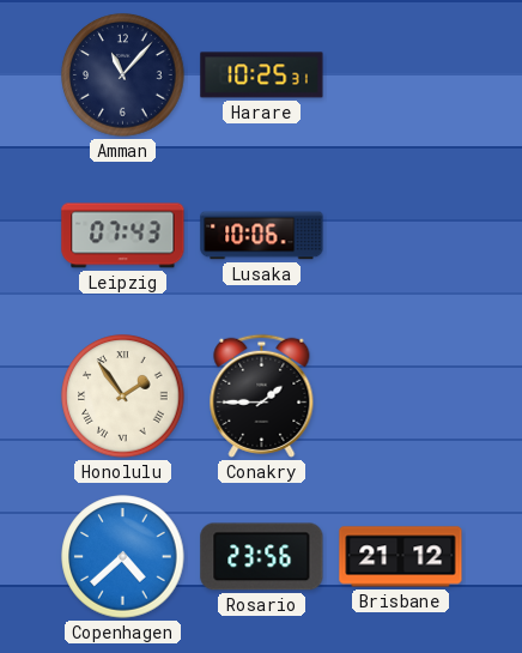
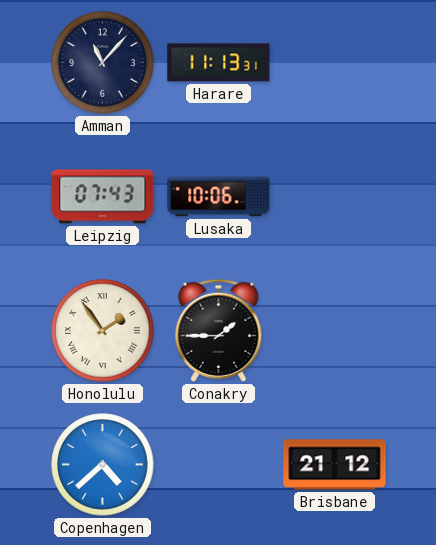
Harare: 10:25 -> 11:13
Rosario: 23:56 -> none
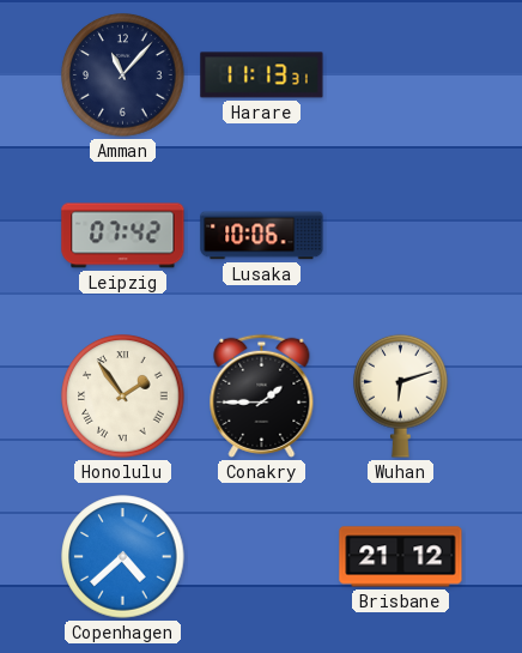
Leipzig: 07:43 -> 07:42
Wuhan: none -> 6:12
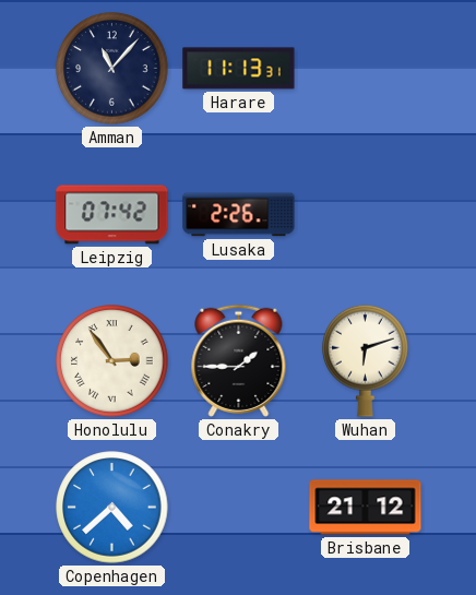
Lusaka: 10:06 -> 2:26
Honolulu: 1:54 -> 2:54
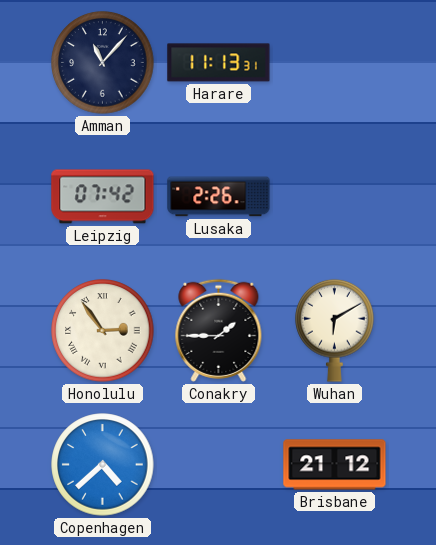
Wuhan: 6:12 -> 6:10
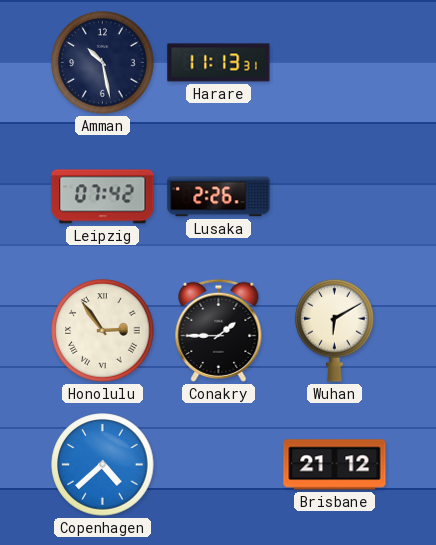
Amman: 11:07 -> 10:28
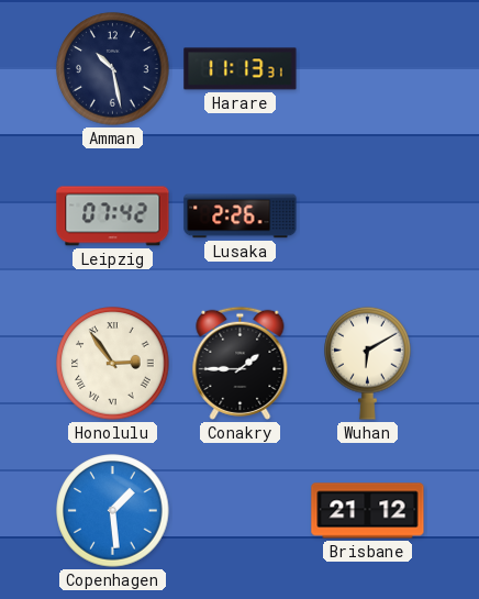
Copenhagen: 4:38 -> 1:29
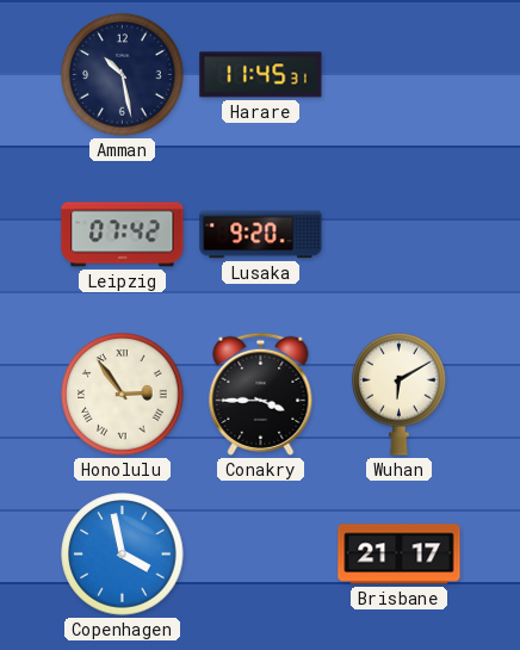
Harare: 11:13 -> 11:45
Lusaka: 2:26 -> 9:20
Conakry: 1:45 -> 3:45
Copenhagen: 1:29 -> 3:58
Brisbane: 21:12 -> 21:17
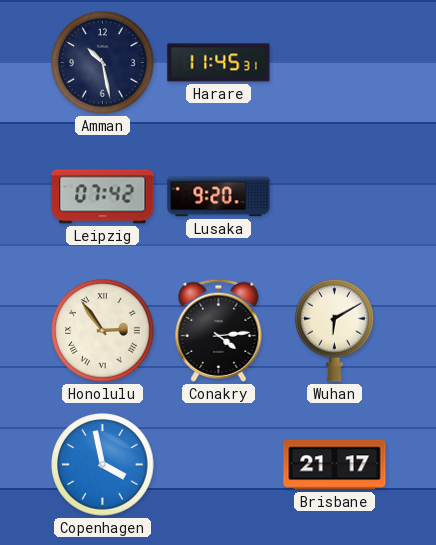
Conakry: 3:45 -> 4:14
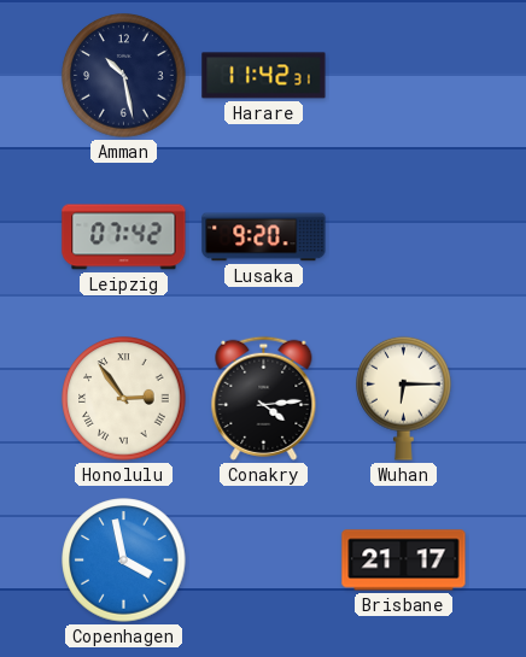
Harare: 11:45 -> 11:42
Wuhan: 6:10 -> 6:15
